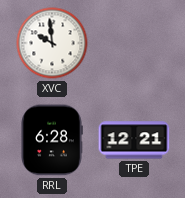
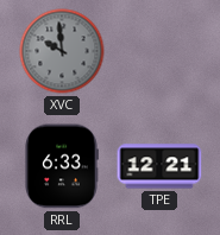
XVC dial: white -> grey
RRL: 6:28 -> 6:33
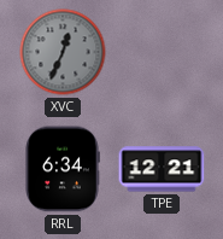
XVC: 9:59 -> 12:34
RRL: 6:33 -> 6:34
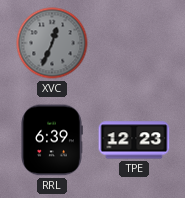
RRL: 6:34 -> 6:39
TPE: 12:21 -> 12:23
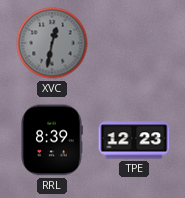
XVC: 12:34 -> 12:32
RRL: 6:39 -> 8:39
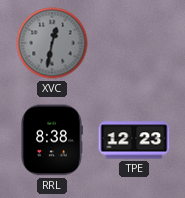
RRL: 8:39 -> 8:38
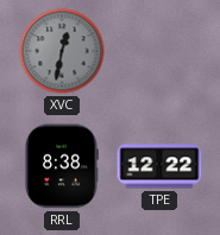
TPE: 12:23 -> 12:22
